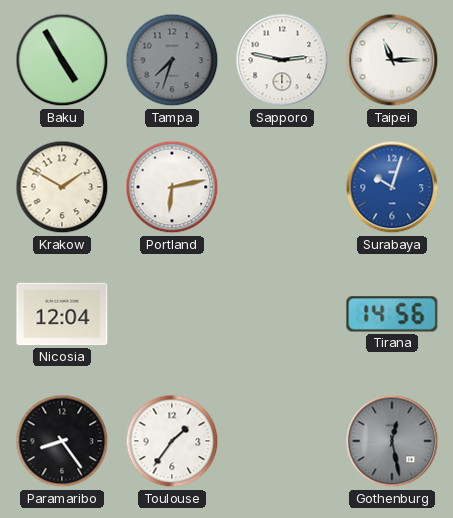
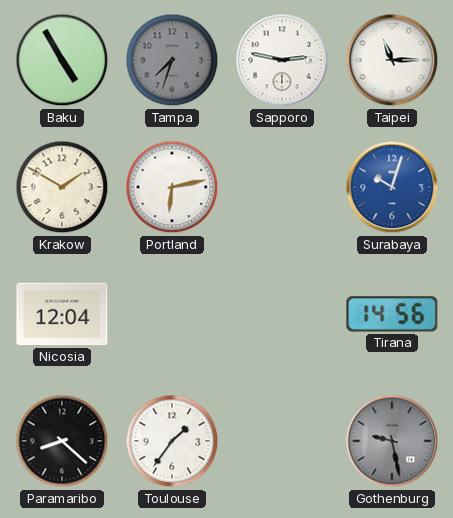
Paramaribo: 8:24 -> 8:22
Gothenburg: 12:28 -> 9:28
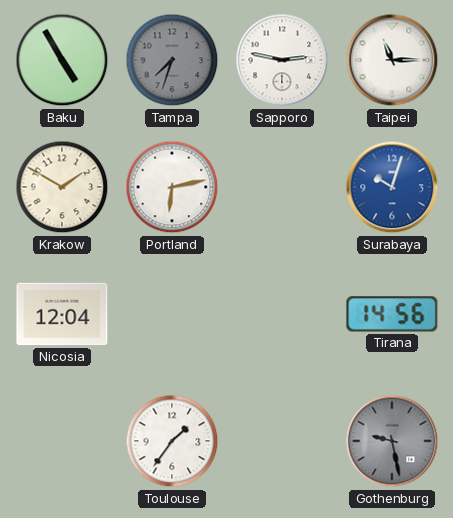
Paramaribo: 8:22 -> none
